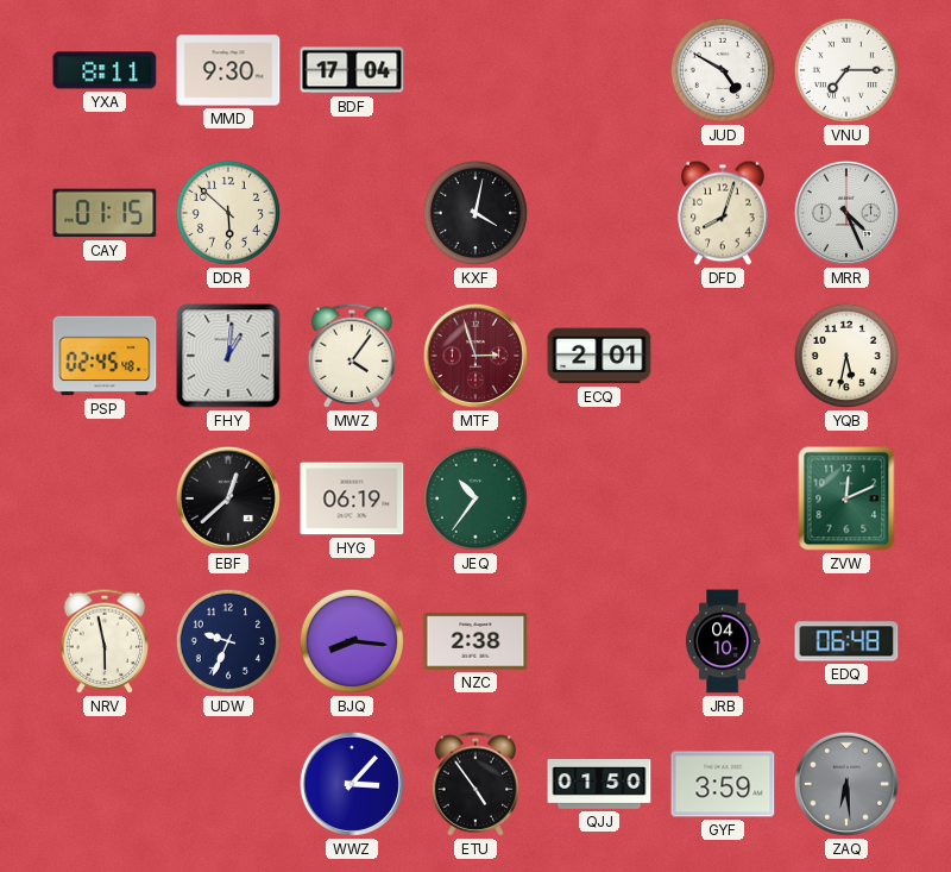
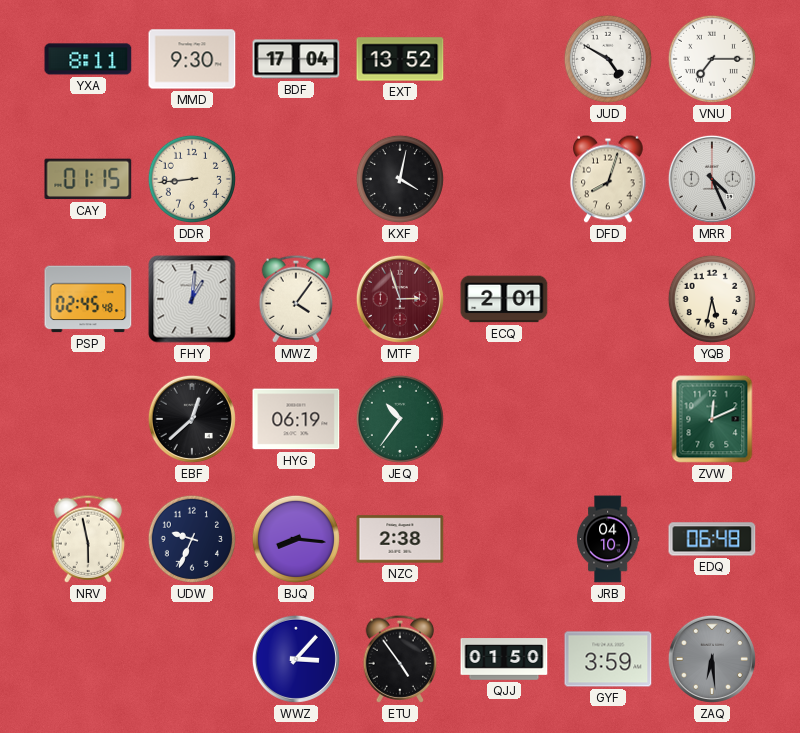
EXT: none -> 13:52
DDR: 5:52 -> 8:44
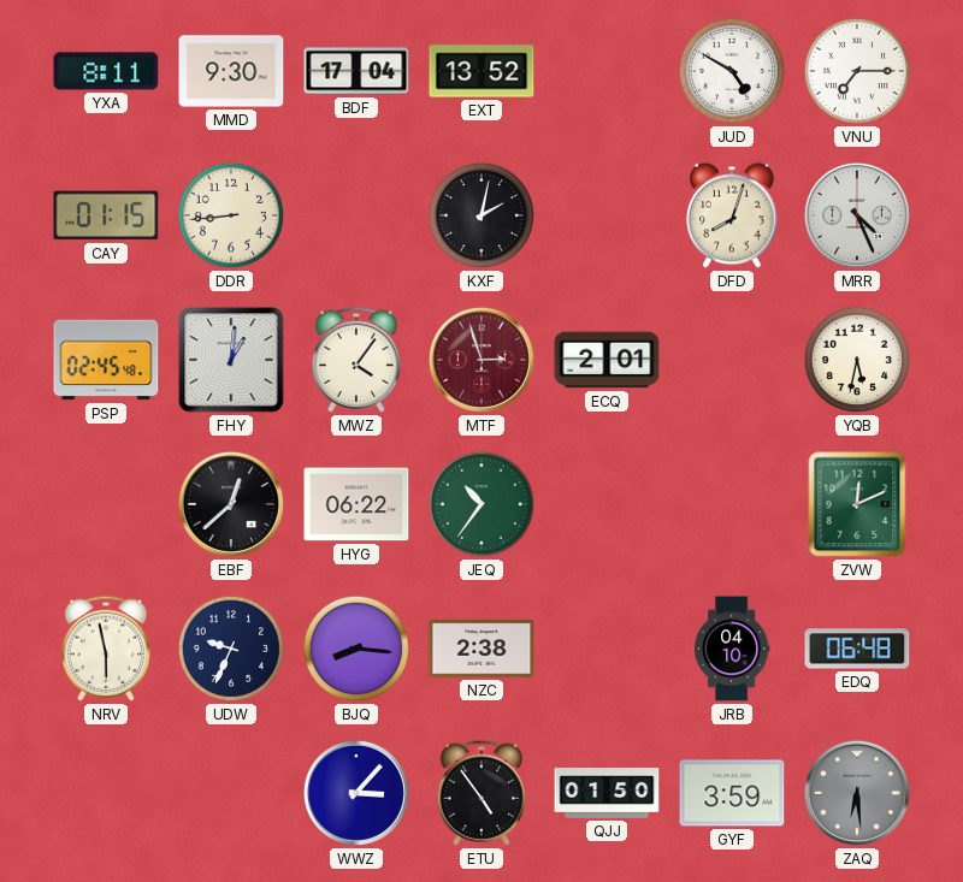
KXF: 4:02 -> 2:02
HYG: 06:19 -> 06:22
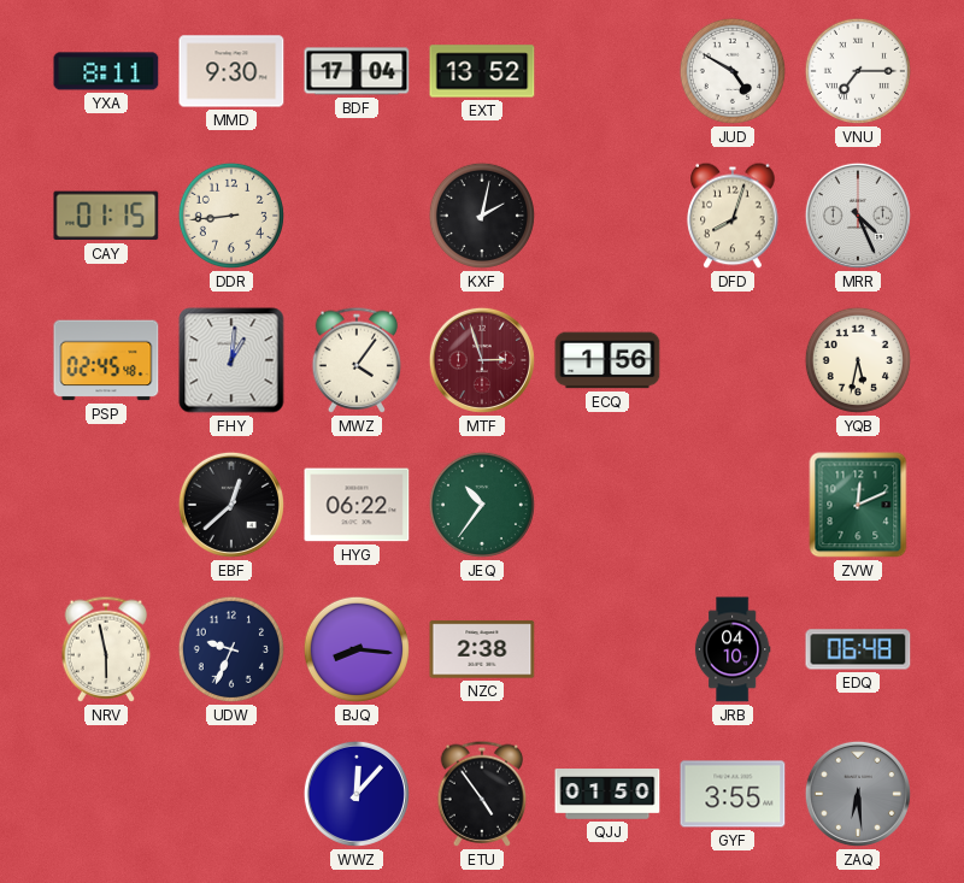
ECQ: 2:01 -> 1:56
WWZ: 3:07 -> 12:07
GYF: 3:59 -> 3:55
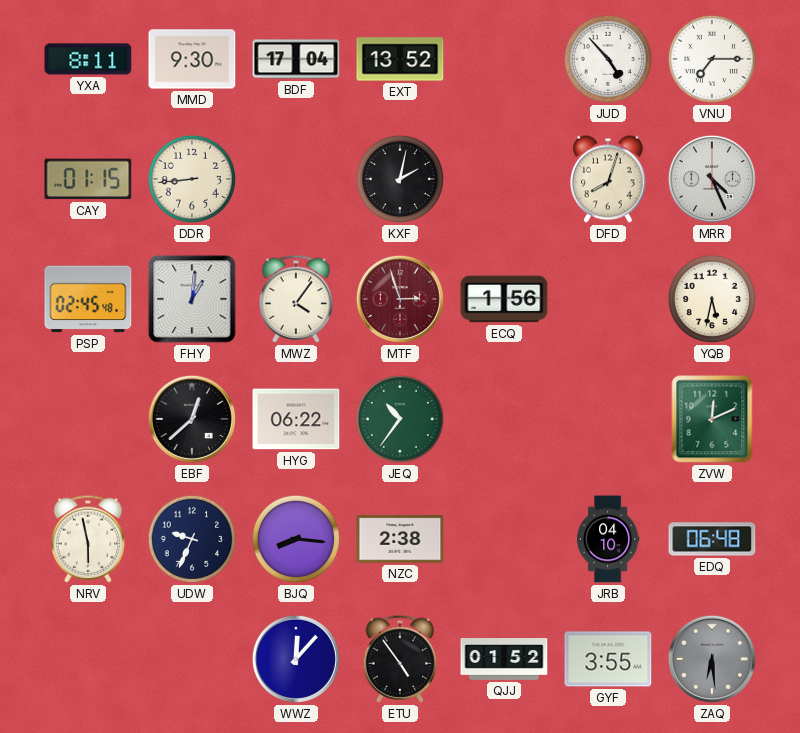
JUD: 4:50 -> 4:53
QJJ: 01:50 -> 01:52
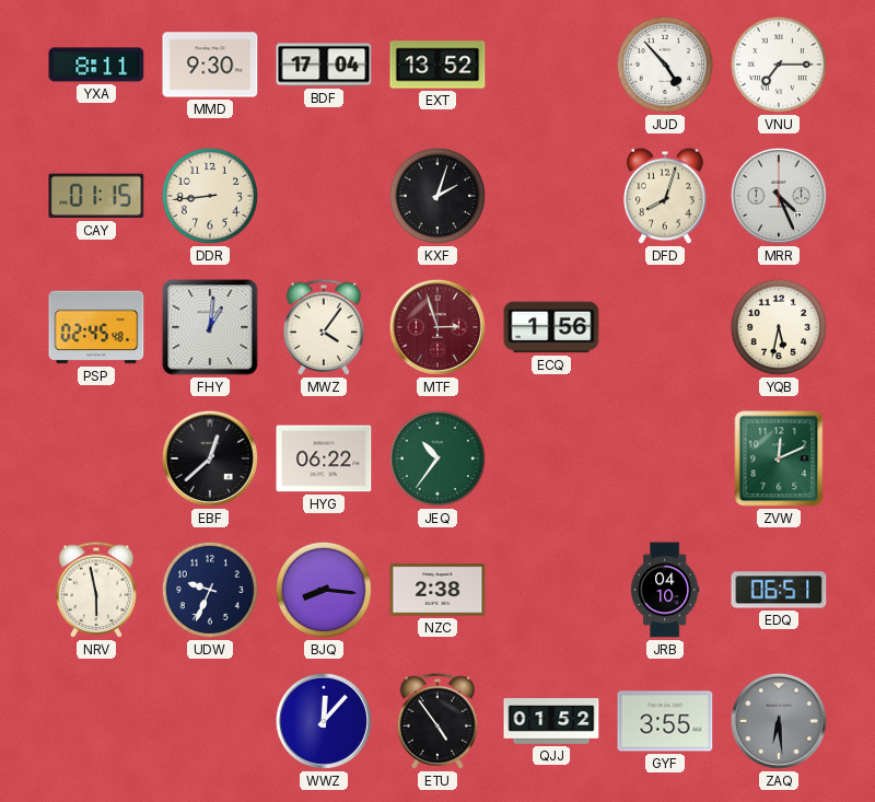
KXF: 2:02 -> 2:03
EDQ: 06:48 -> 06:51
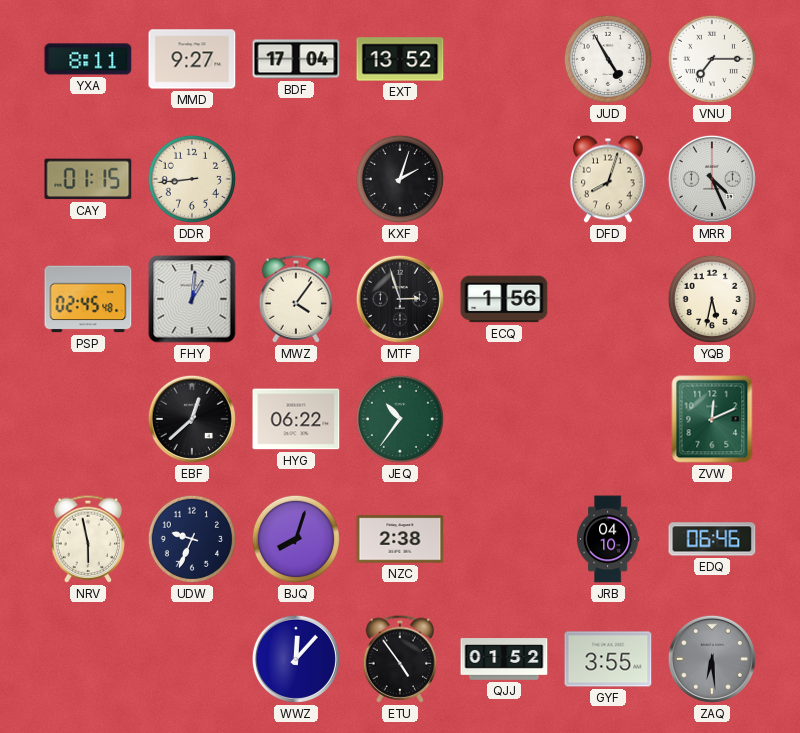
MMD: 9:30 -> 9:27
JUD: 4:53 -> 4:55
MTF dial: burgundy -> black
BJQ: 8:16 -> 8:03
EDQ: 06:51 -> 06:46
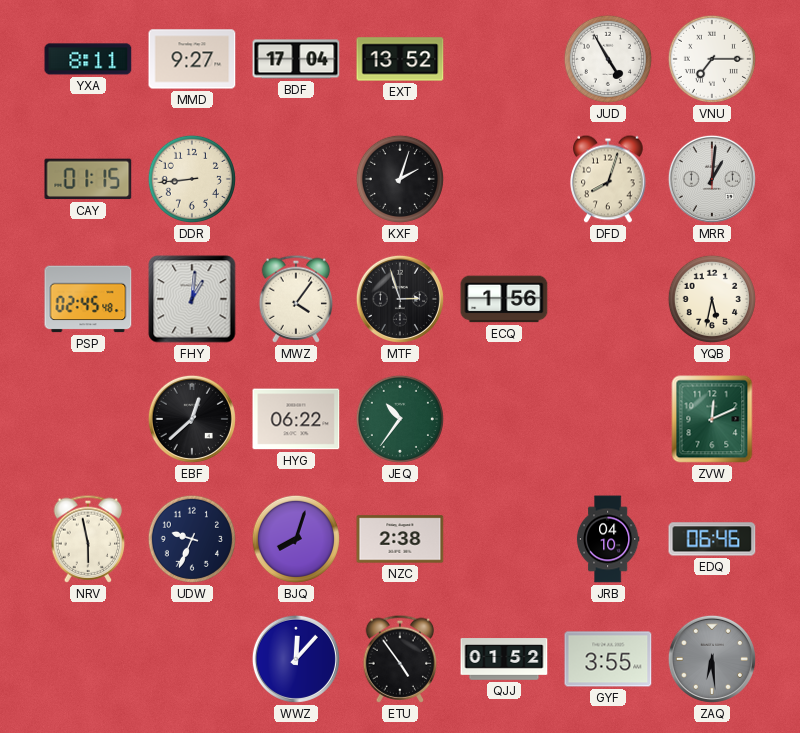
MRR: 4:26 -> 1:01
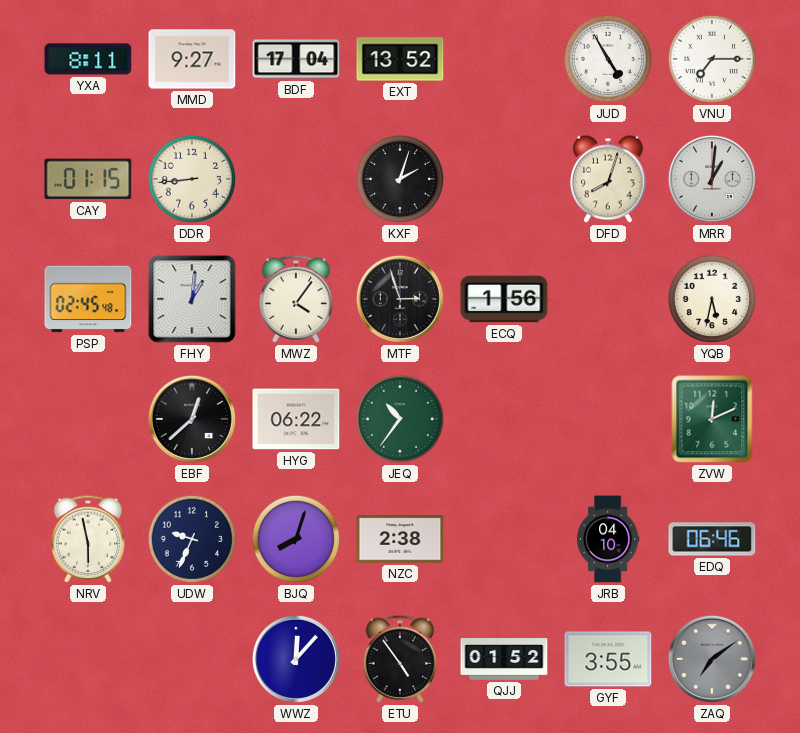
ZAQ: 6:29 -> 7:09
